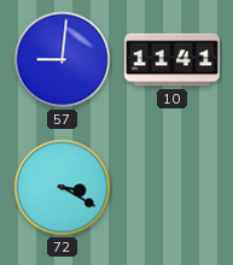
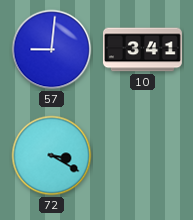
10: 11:41 -> 3:41
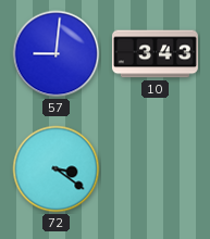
10: 3:41 -> 3:43
72: 3:20 -> 3:21
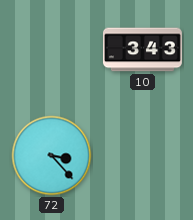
57: 9:01 -> none
72: 3:21 -> 3:23
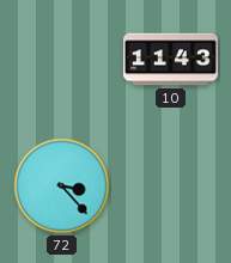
10: 3:43 -> 11:43
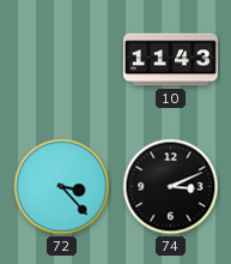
74: none -> 3:11
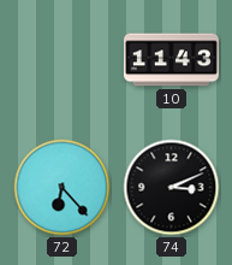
72: 3:23 -> 6:23
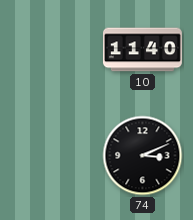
10: 11:43 -> 11:40
72: 6:23 -> none
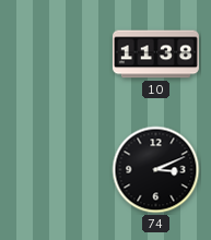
10: 11:40 -> 11:38
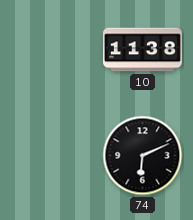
74: 3:11 -> 6:11
